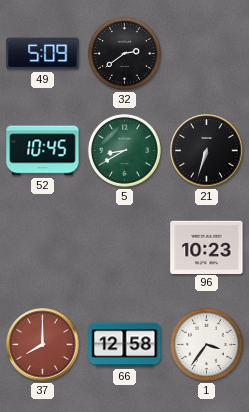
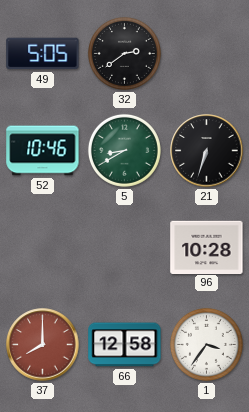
49: 5:09 -> 5:05
52: 10:45 -> 10:46
96: 10:23 -> 10:28
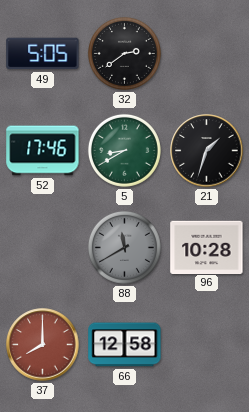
52: 10:46 -> 17:46
21: 6:33 -> 1:33
88: none -> 11:40
1: 3:36 -> none
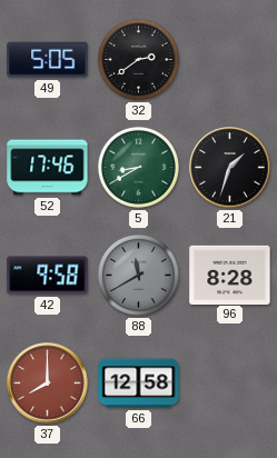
42: none -> 9:58
96: 10:28 -> 8:28
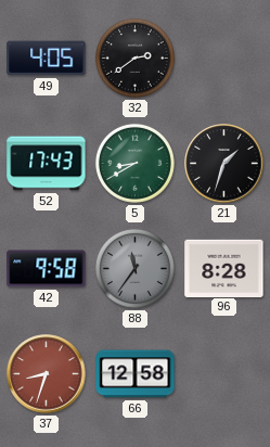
49: 5:05 -> 4:05
52: 17:46 -> 17:43
88: 11:40 -> 11:36
37: 8:00 -> 8:33
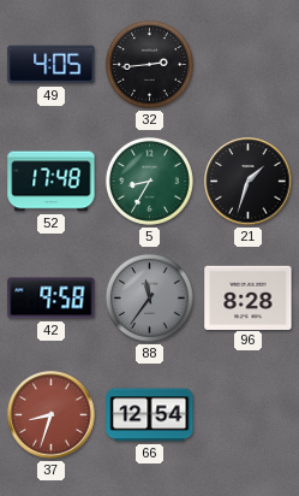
32: 2:39 -> 2:44
52: 17:43 -> 17:48
5: 8:40 -> 8:35
66: 12:58 -> 12:54
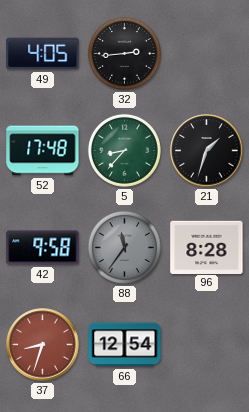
5: 8:35 -> 8:37
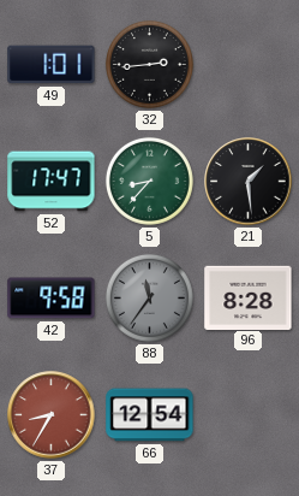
49: 4:05 -> 1:01
52: 17:48 -> 17:47
21: 1:33 -> 1:29
37: 8:33 -> 8:35
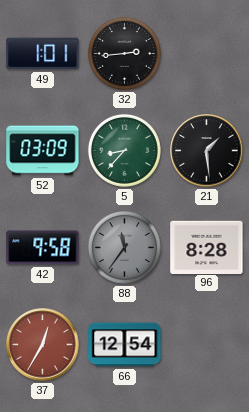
52: 17:47 -> 03:09
37: 8:35 -> 12:35
